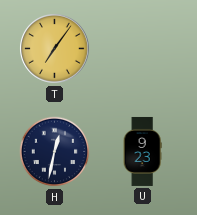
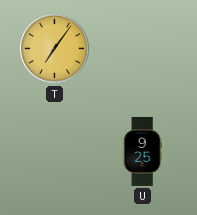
H: 12:32 -> none
U: 9:23 -> 9:25
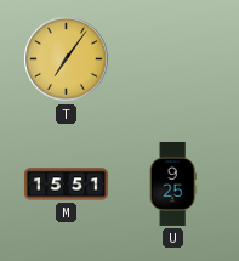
M: none -> 15:51
